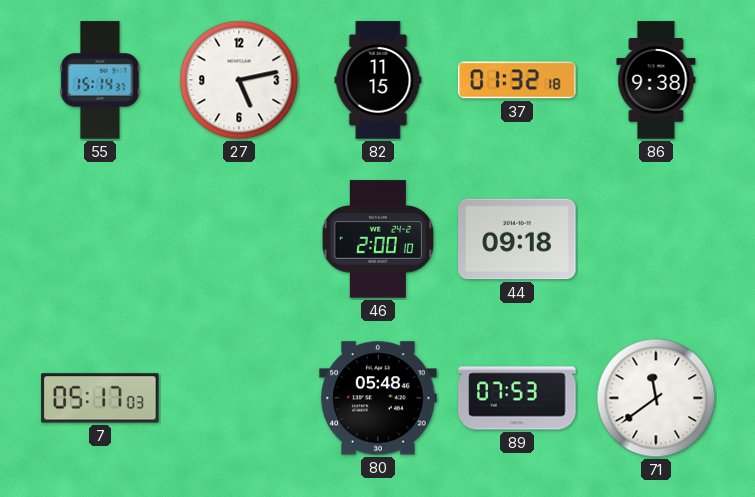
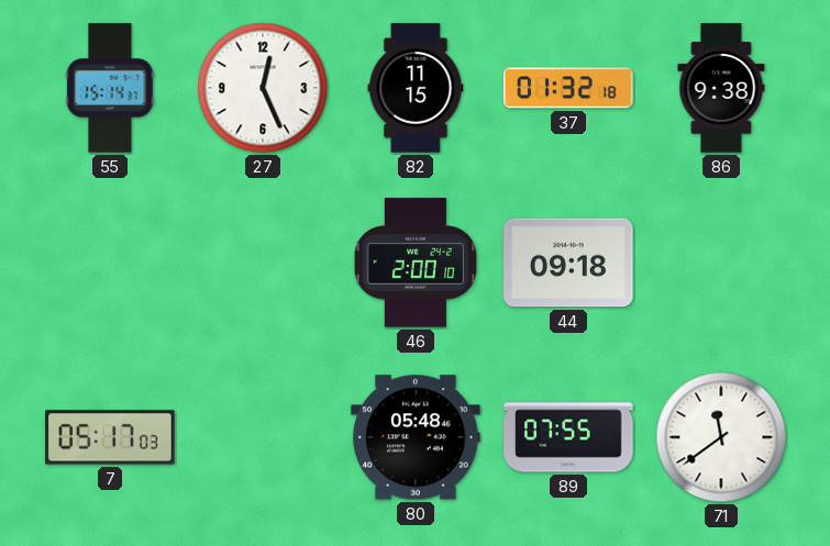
27: 5:13 -> 12:26
89: 07:53 -> 07:55
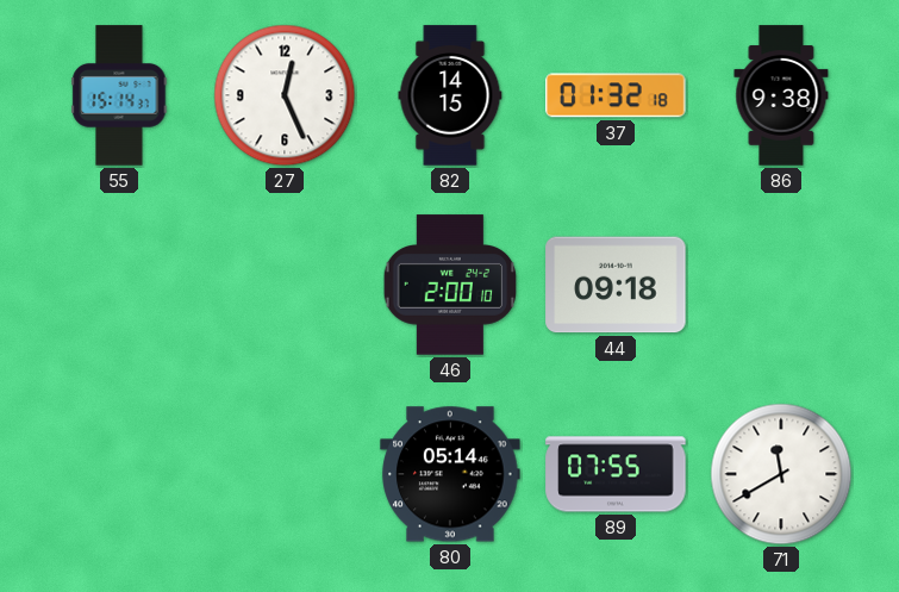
82: 11:15 -> 14:15
7: 05:17 -> none
80: 05:48 -> 05:14
71: 11:39 -> 11:40
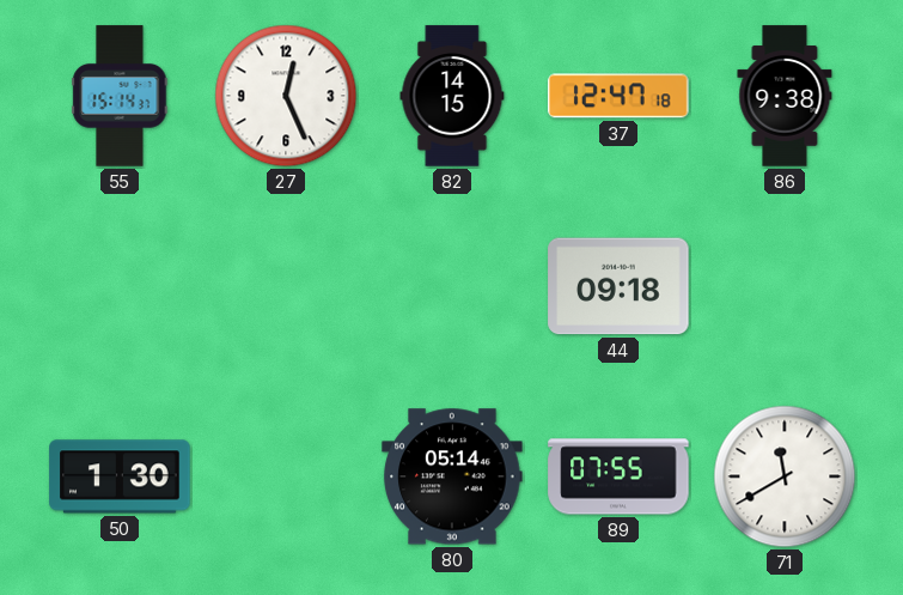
37: 01:32 -> 12:47
46: 2:00 -> none
50: none -> 1:30
